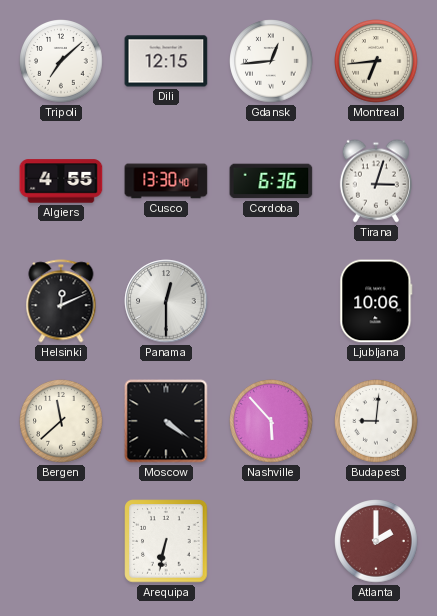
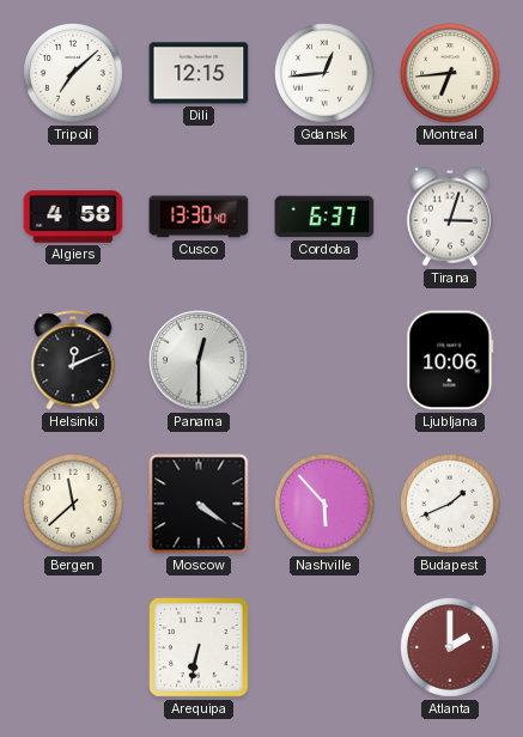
Algiers: 4:55 -> 4:58
Cordoba: 6:36 -> 6:37
Budapest: 9:01 -> 1:41
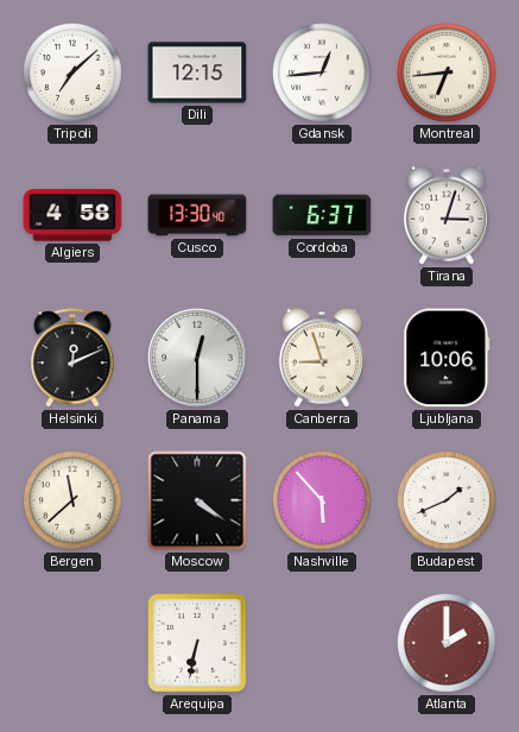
Canberra: none -> 8:57
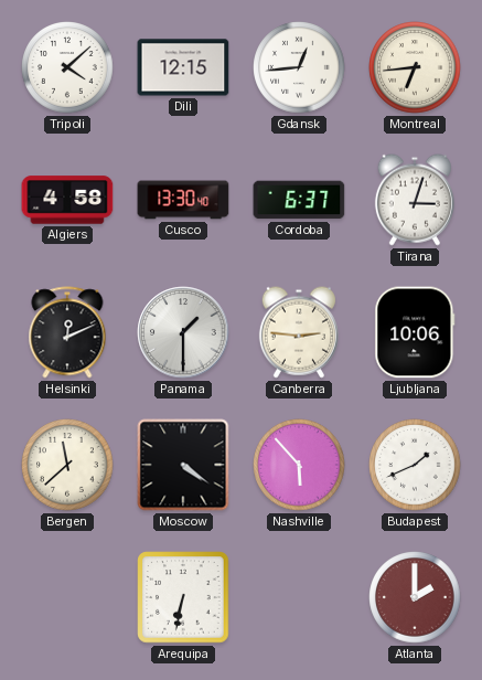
Tripoli: 7:08 -> 4:08
Panama: 12:30 -> 1:30
Canberra: 8:57 -> 2:46
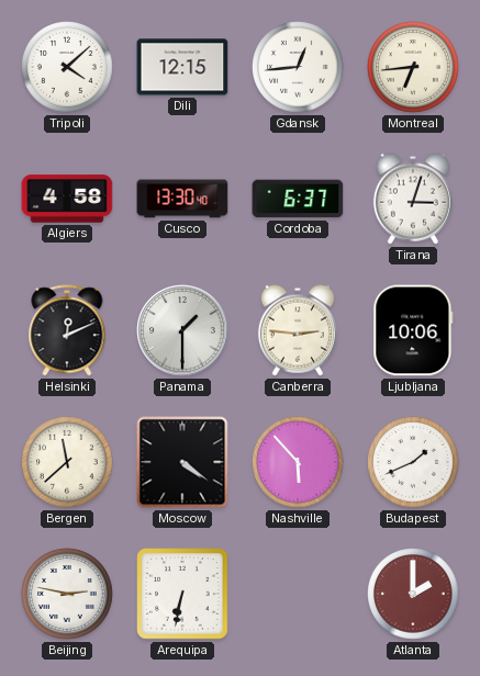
Beijing: none -> 2:47
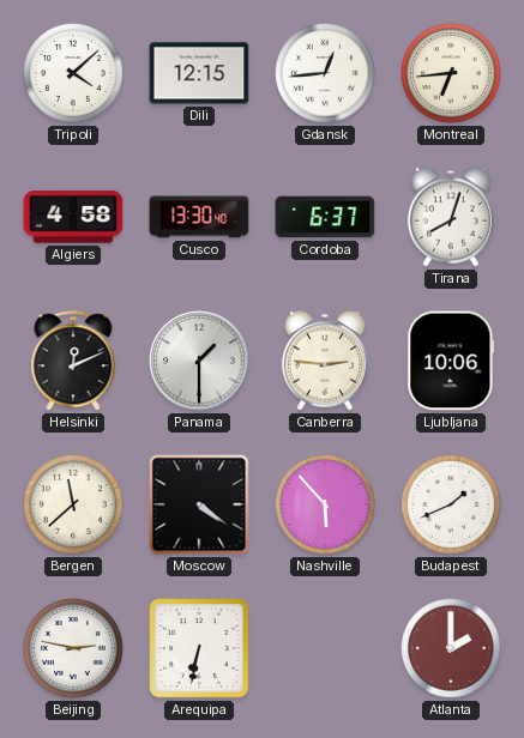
Tirana: 3:03 -> 8:03
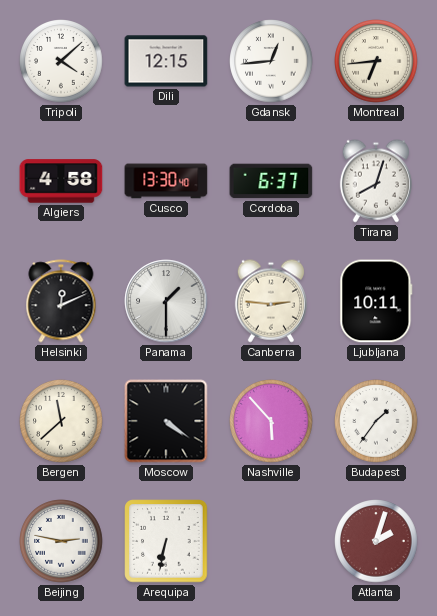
Ljubljana: 10:06 -> 10:11
Budapest: 1:41 -> 1:36
Atlanta: 2:00 -> 2:03
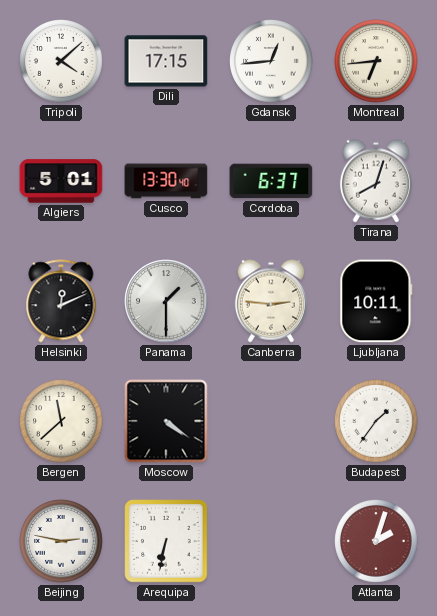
Dili: 12:15 -> 17:15
Algiers: 4:58 -> 5:01
Nashville: 5:53 -> none
